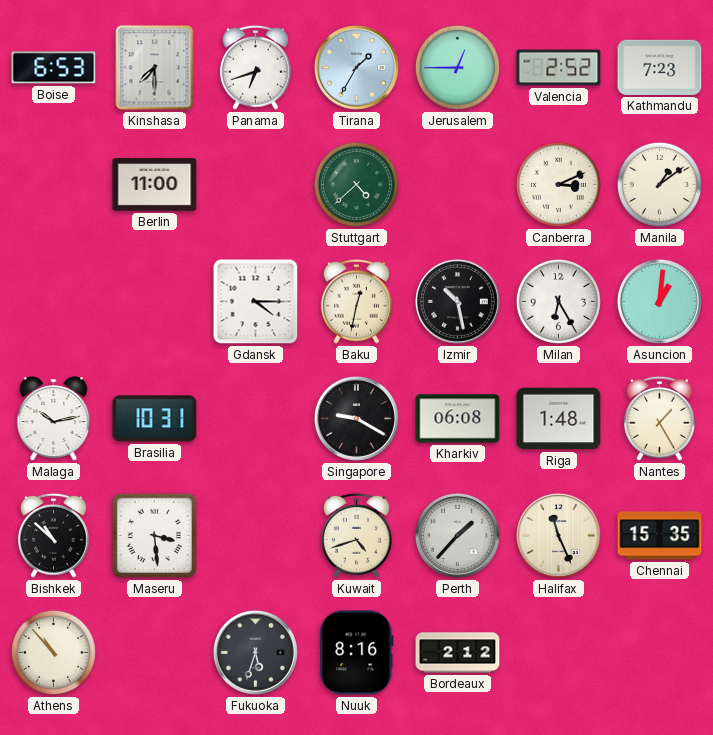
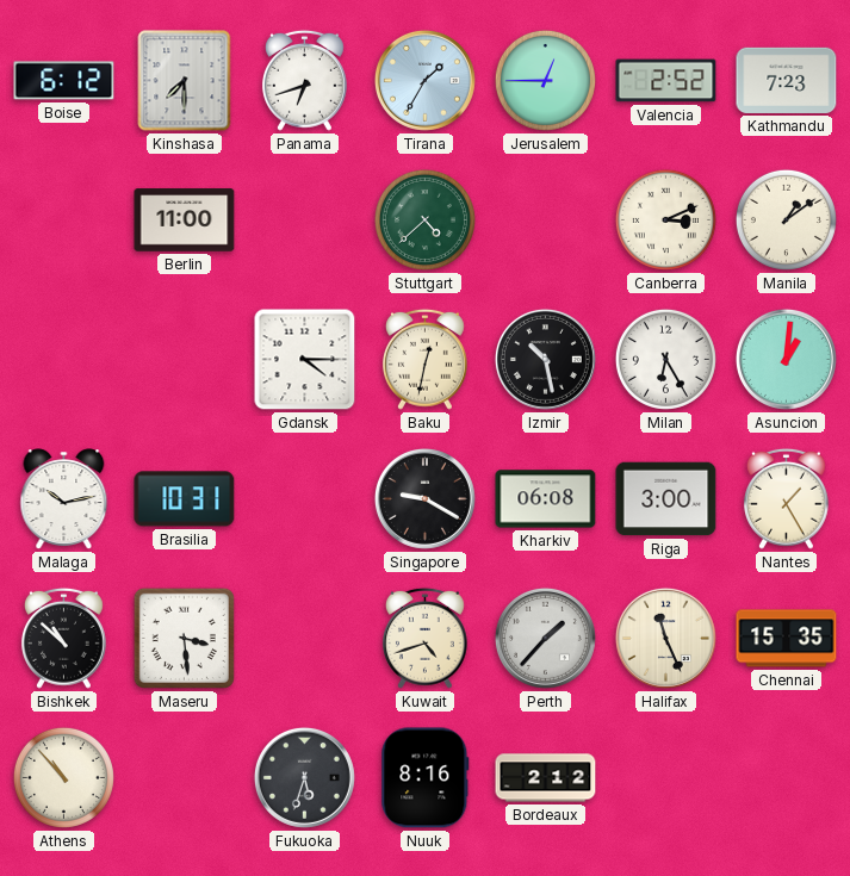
Boise: 6:53 -> 6:12
Riga: 1:48 -> 3:00
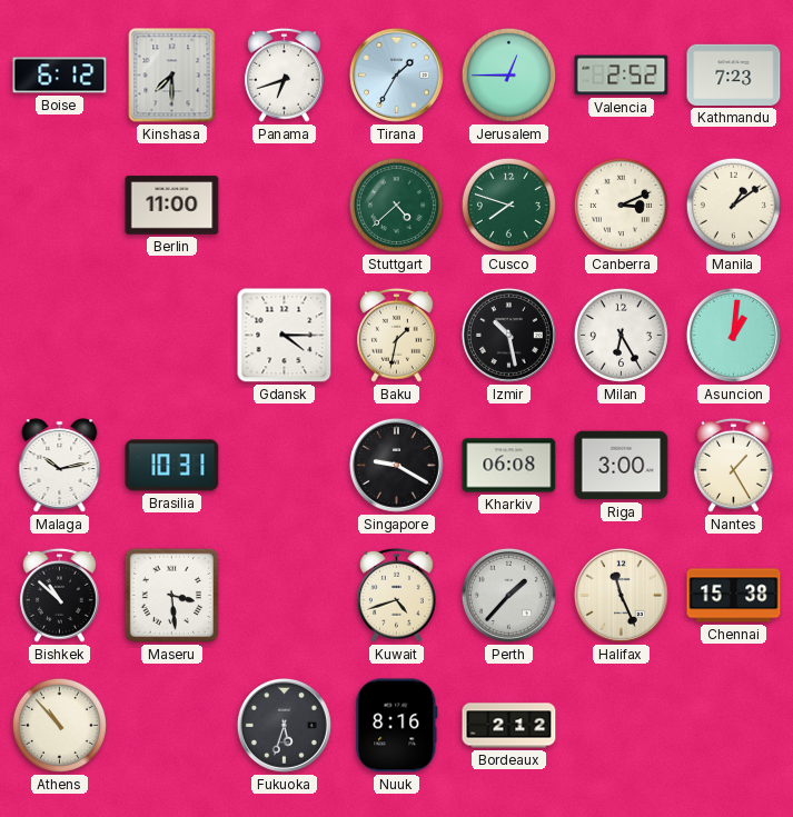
Cusco: none -> 7:48
Baku: 12:32 -> 1:32
Chennai: 15:35 -> 15:38
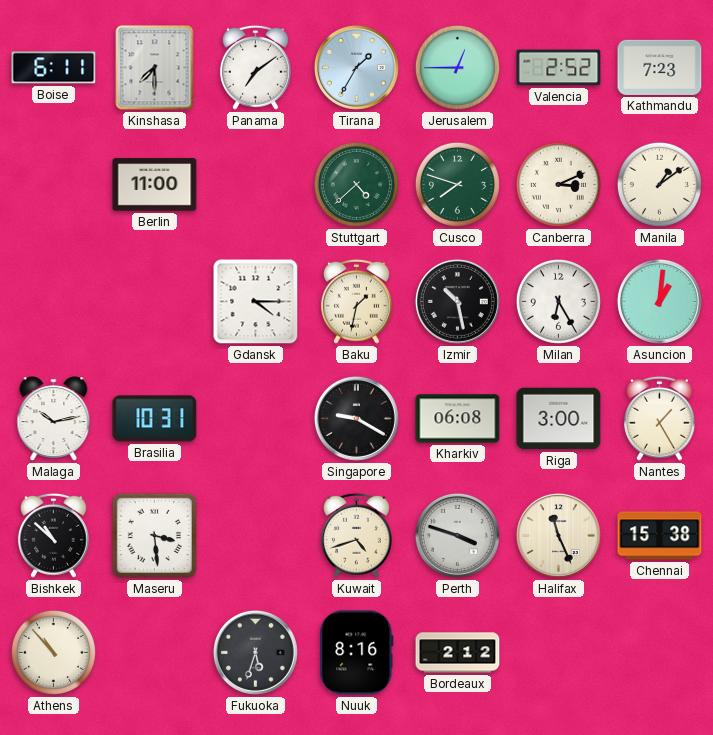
Boise: 6:12 -> 6:11
Panama: 6:42 -> 7:09
Perth: 1:37 -> 3:48
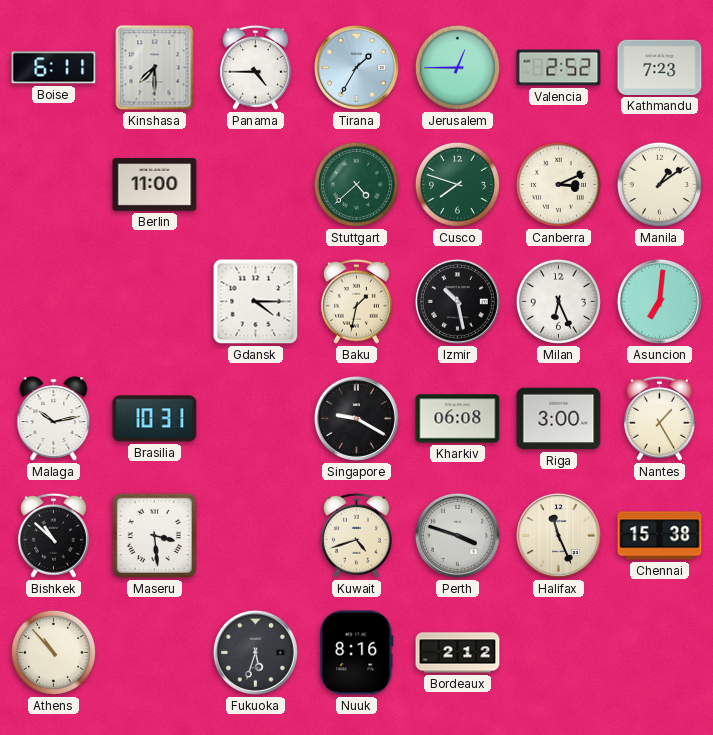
Panama: 7:09 -> 4:45
Milan: 6:25 -> 6:26
Asuncion: 1:01 -> 7:01
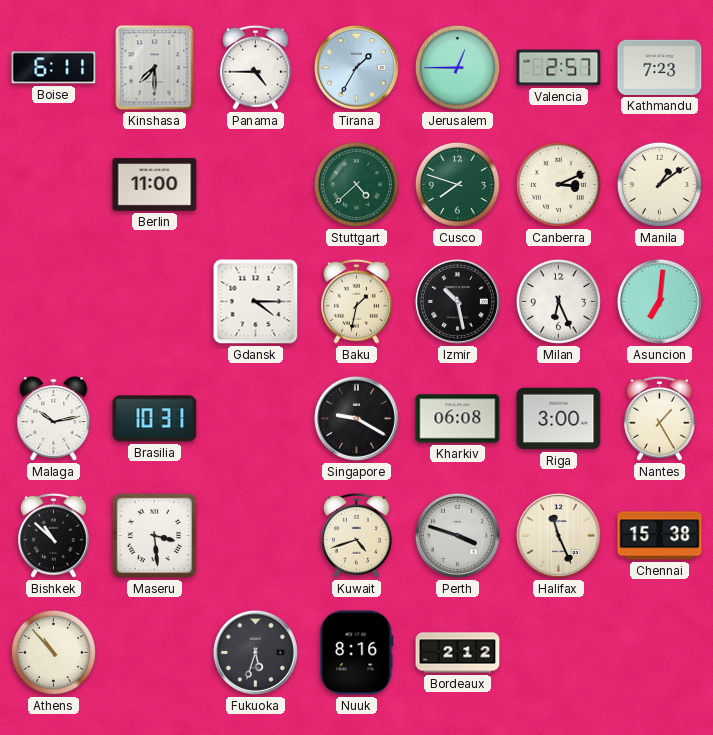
Valencia: 2:52 -> 2:57
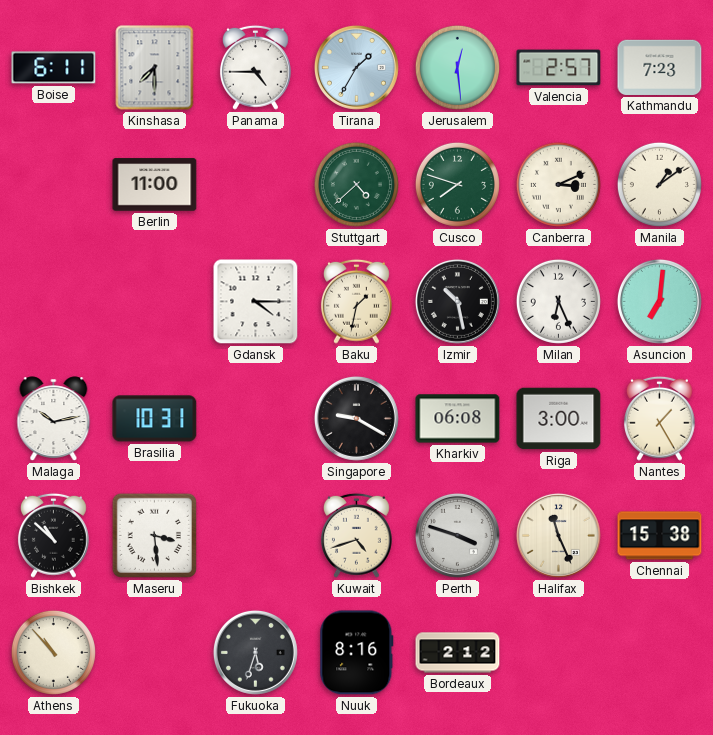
Jerusalem: 12:45 -> 12:29
